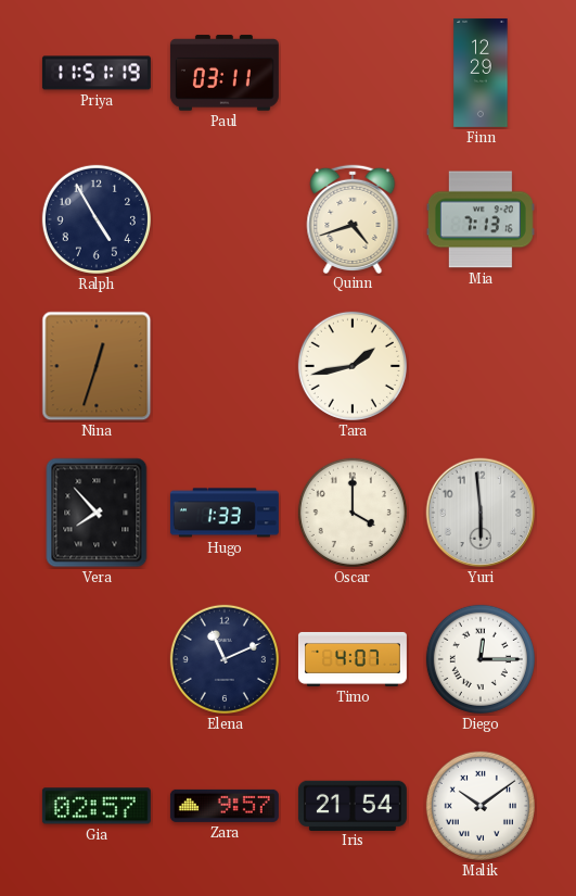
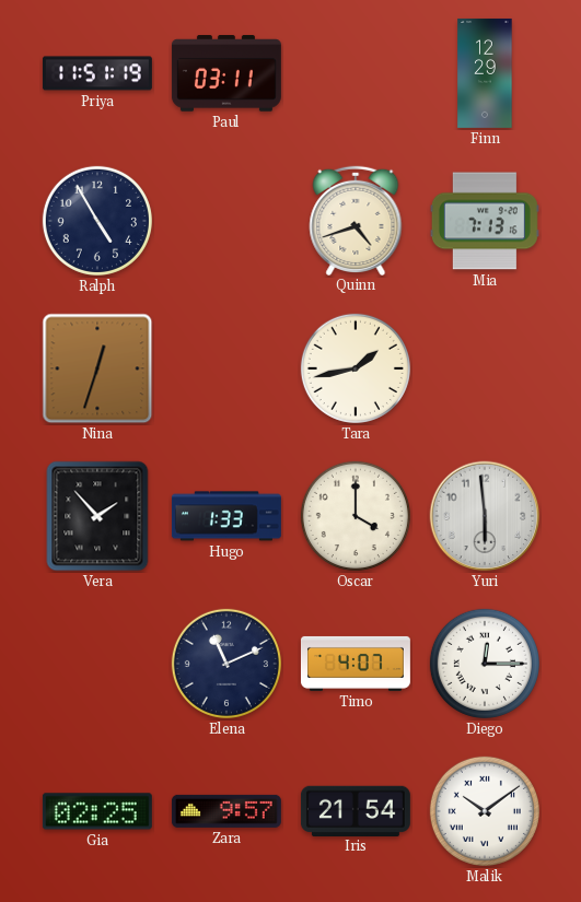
Vera: 7:53 -> 1:53
Gia: 02:57 -> 02:25
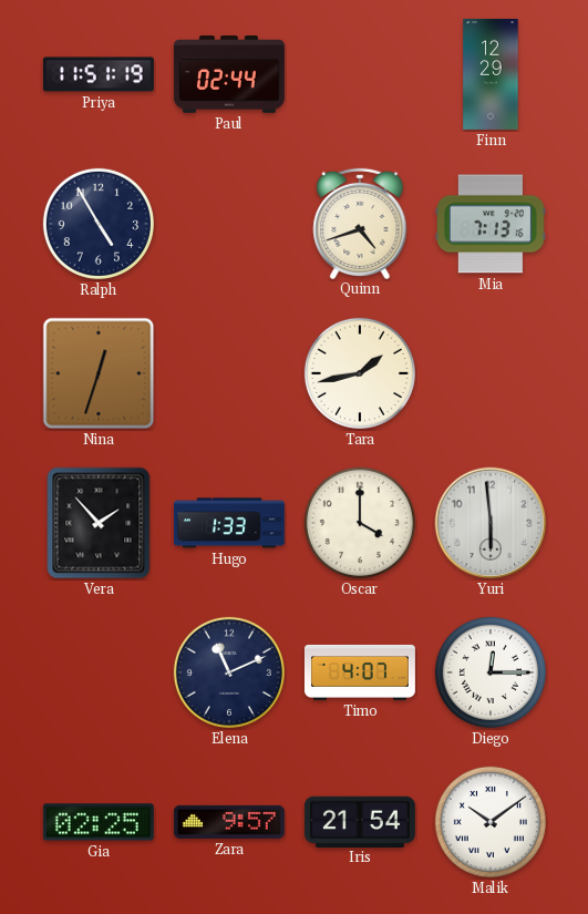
Paul: 03:11 -> 02:44
